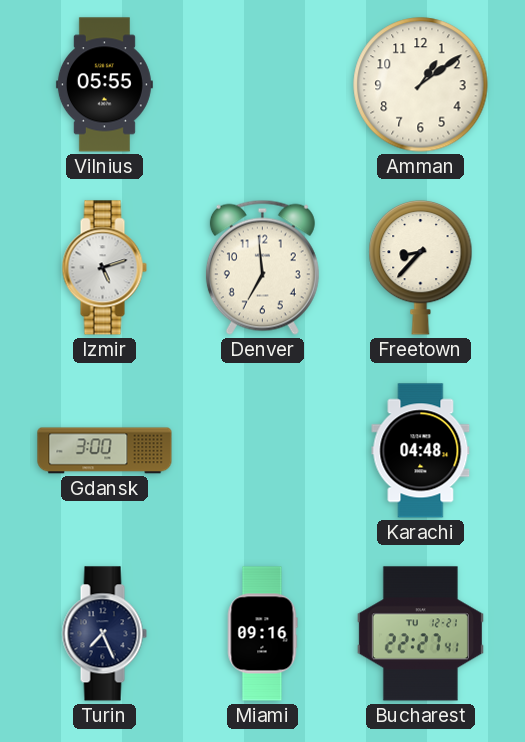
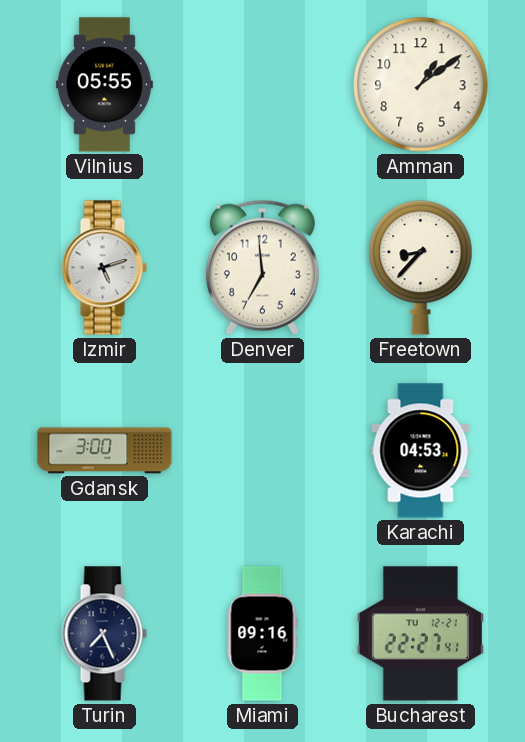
Karachi: 04:48 -> 04:53
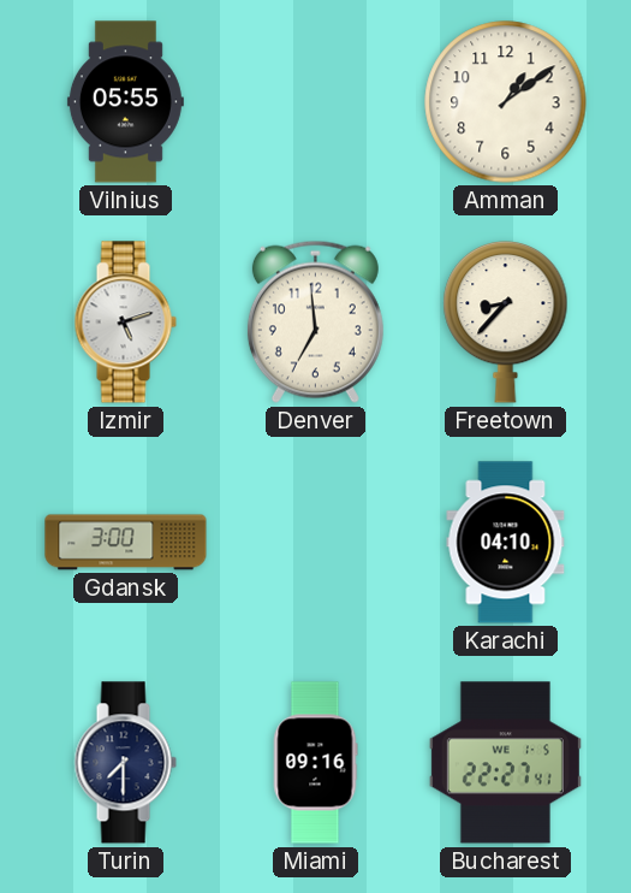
Karachi: 04:53 -> 04:10
Turin: 7:26 -> 7:30
Bucharest date: TU 12-21 -> WE 1-5
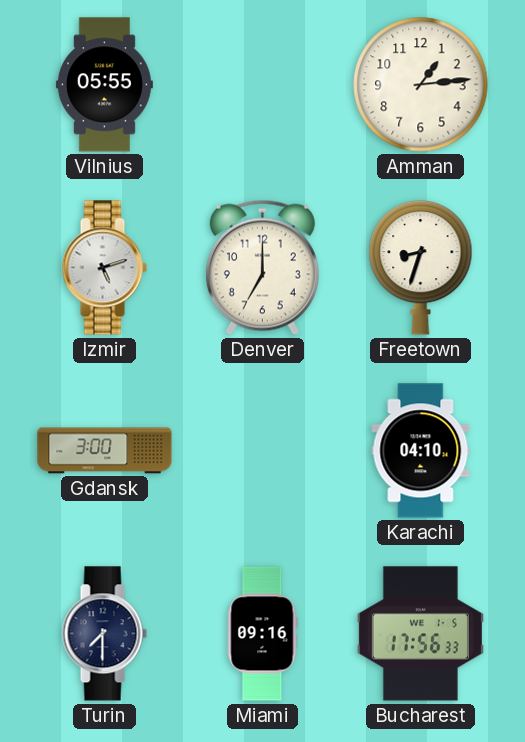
Amman: 1:09 -> 1:14
Denver: 6:59 -> 7:00
Freetown: 8:37 -> 8:33
Bucharest: 22:27 -> 17:56
